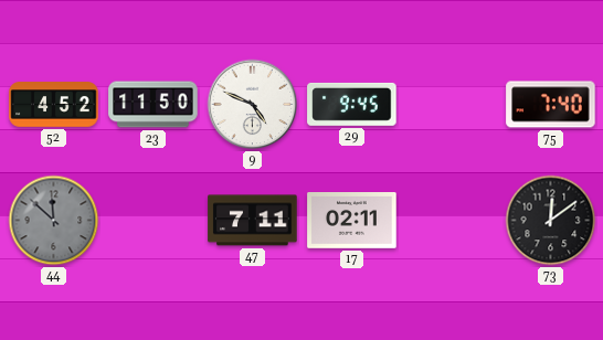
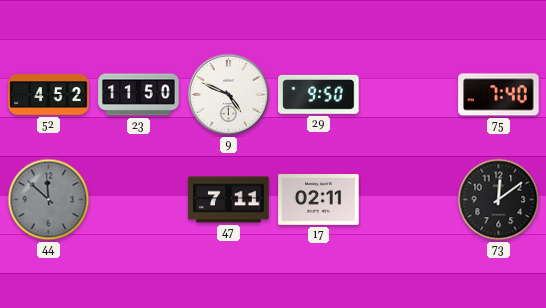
29: 9:45 -> 9:50
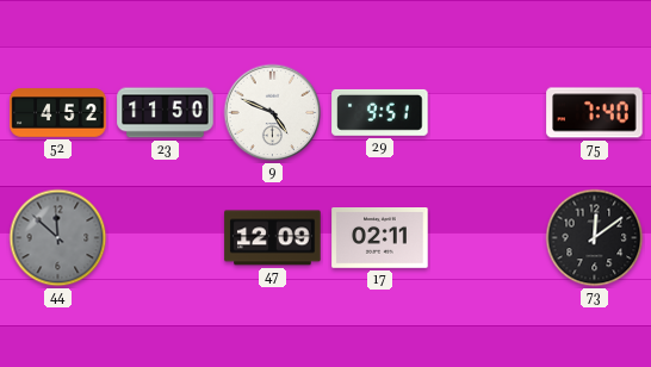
29: 9:50 -> 9:51
47: 7:11 -> 12:09
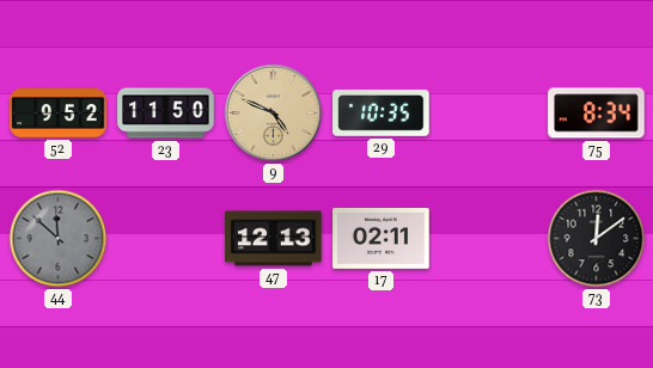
52: 4:52 -> 9:52
9 dial: white -> champagne
29: 9:51 -> 10:35
75: 7:40 -> 8:34
47: 12:09 -> 12:13
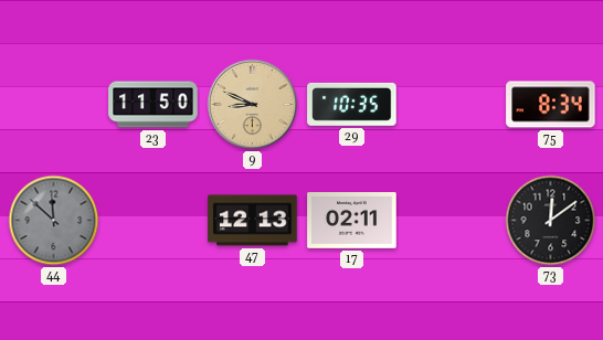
52: 9:52 -> none
9: 4:49 -> 8:49
